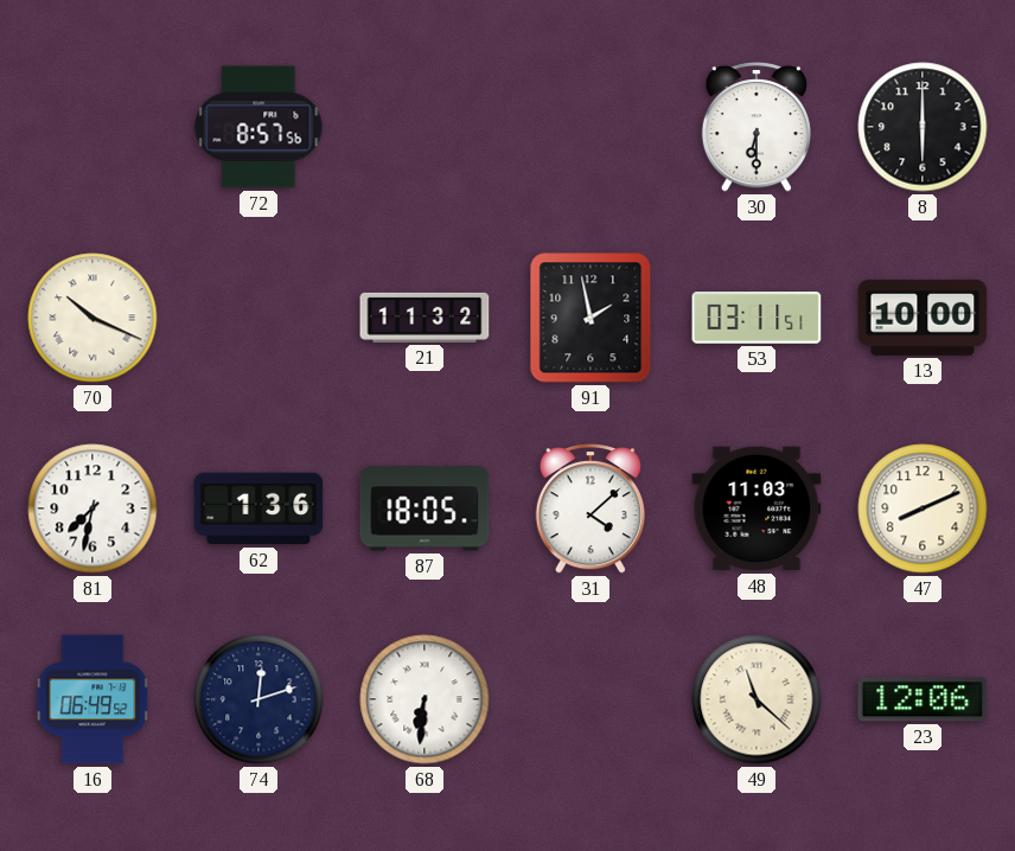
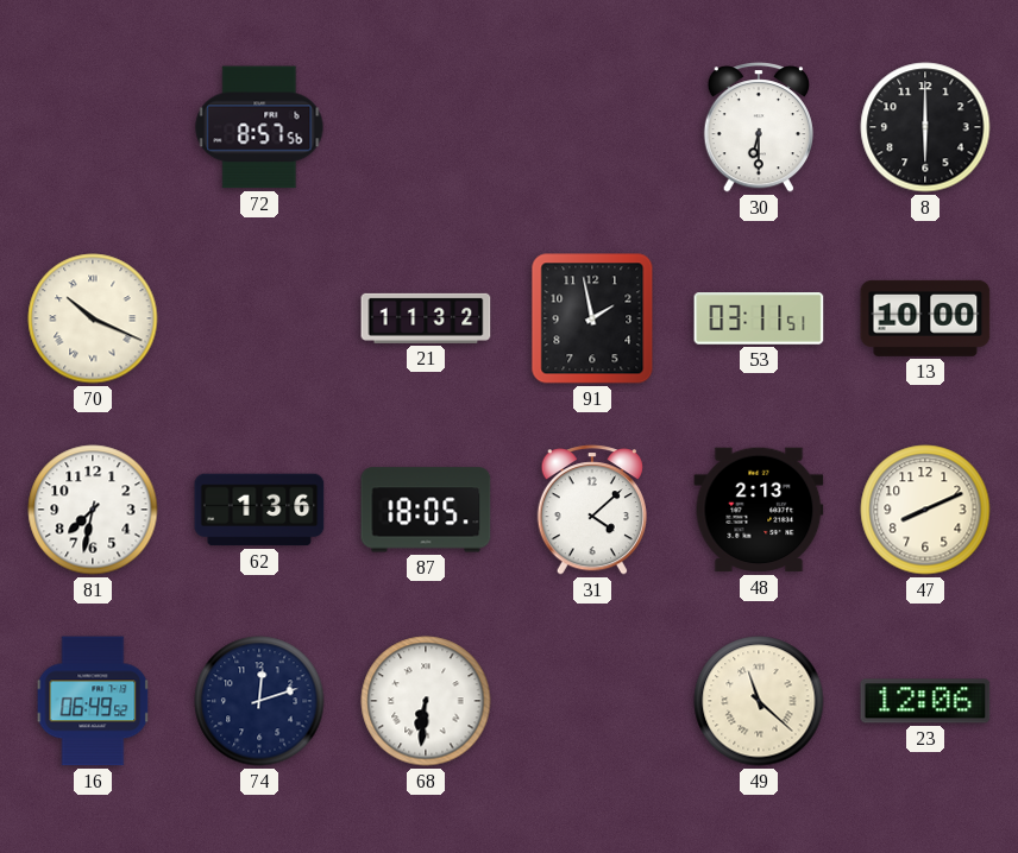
48: 11:03 -> 2:13
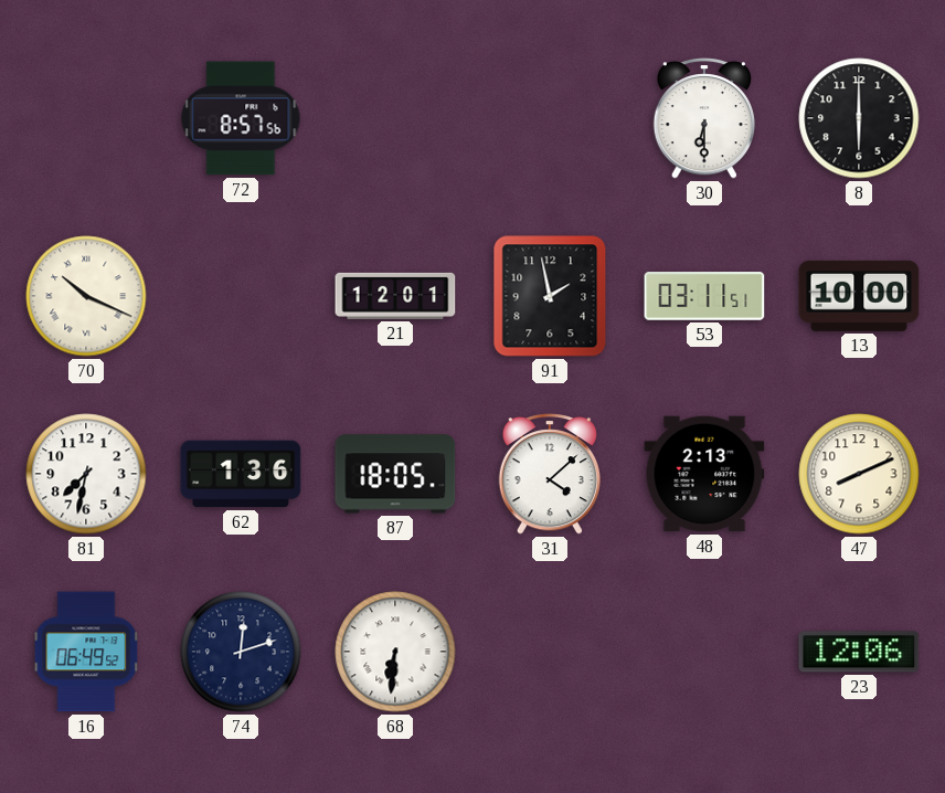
21: 11:32 -> 12:01
49: 11:22 -> none
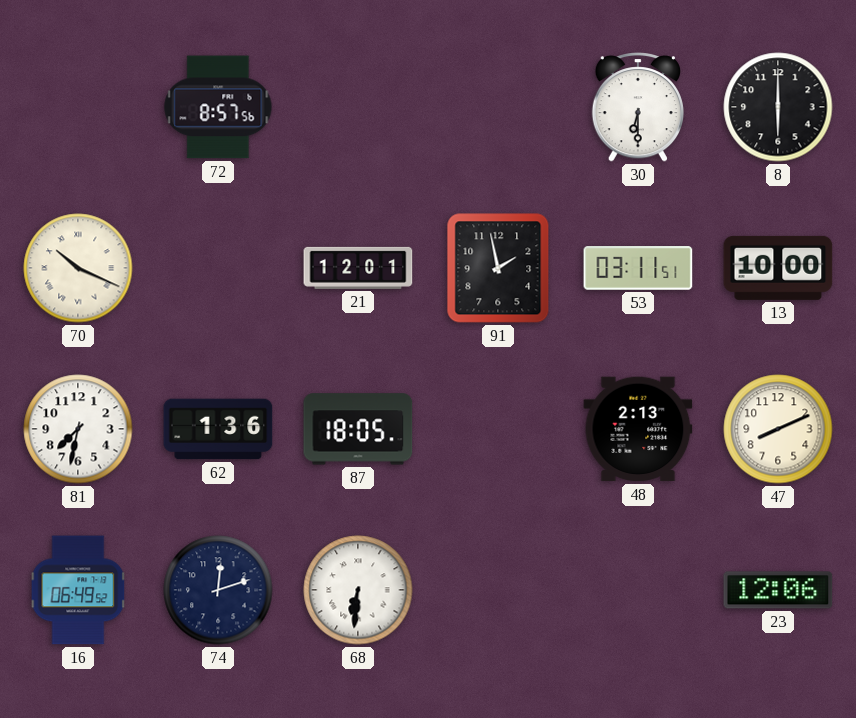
31: 4:08 -> none
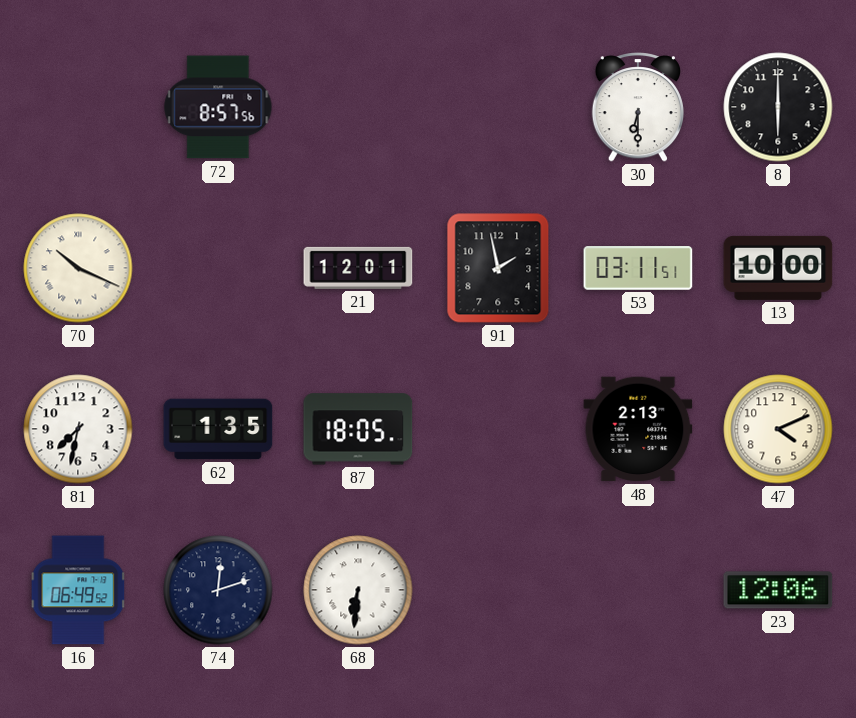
62: 1:36 -> 1:35
47: 8:11 -> 4:11
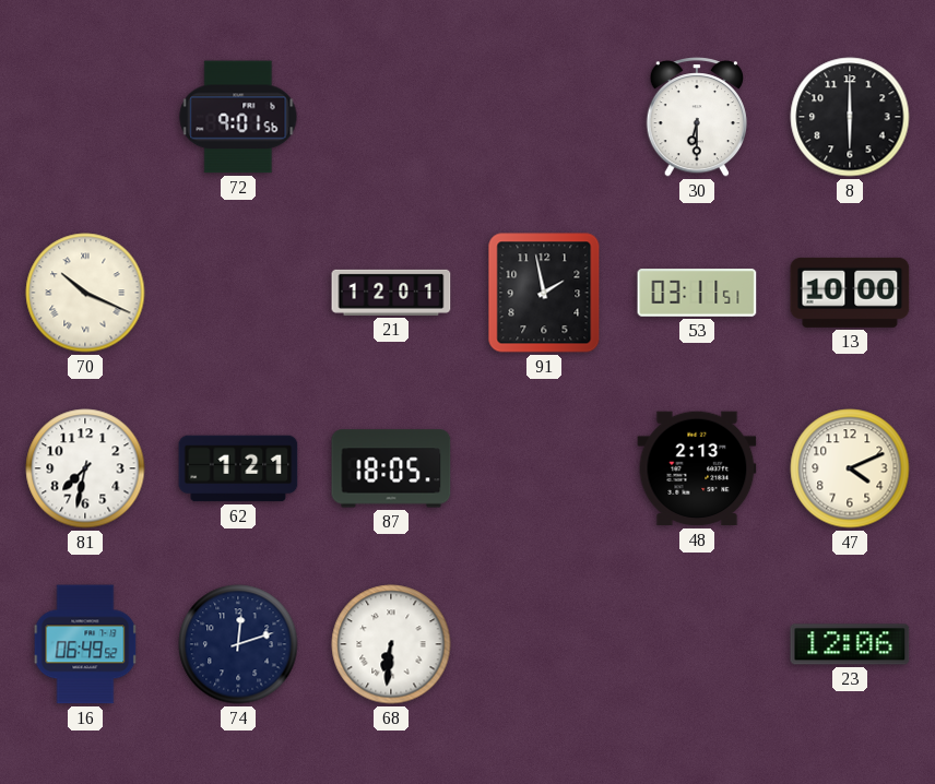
72: 8:57 -> 9:01
62: 1:35 -> 1:21
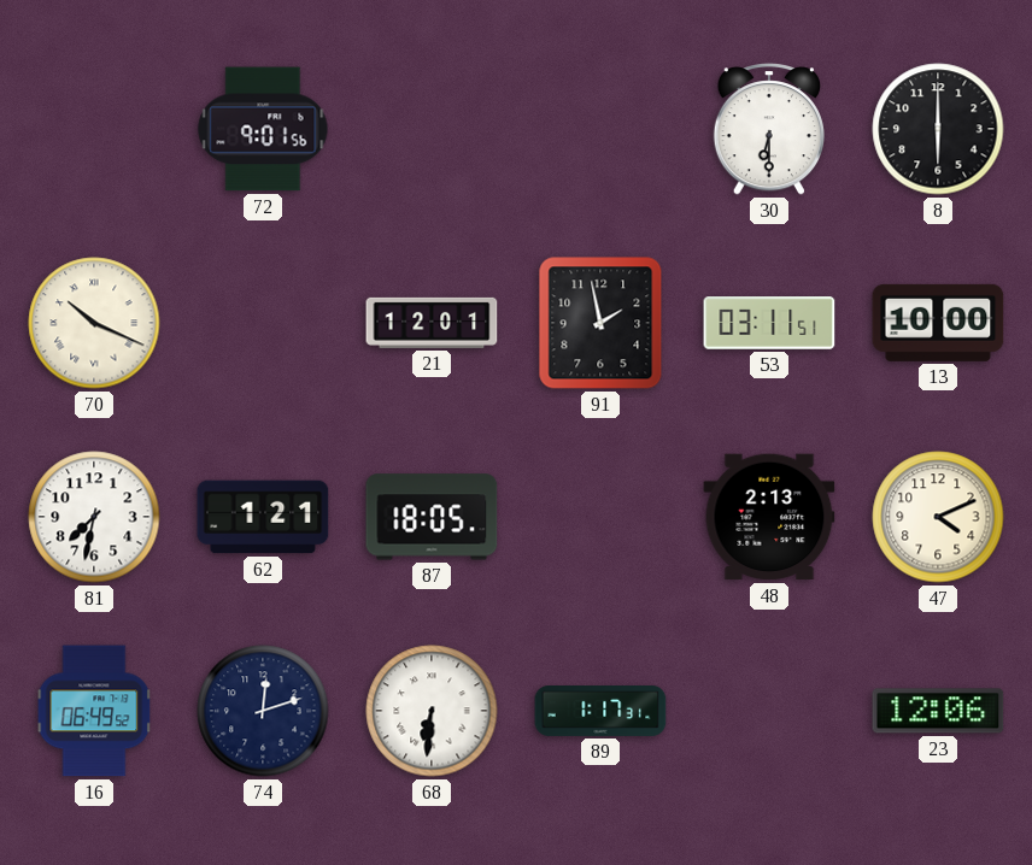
89: none -> 1:17
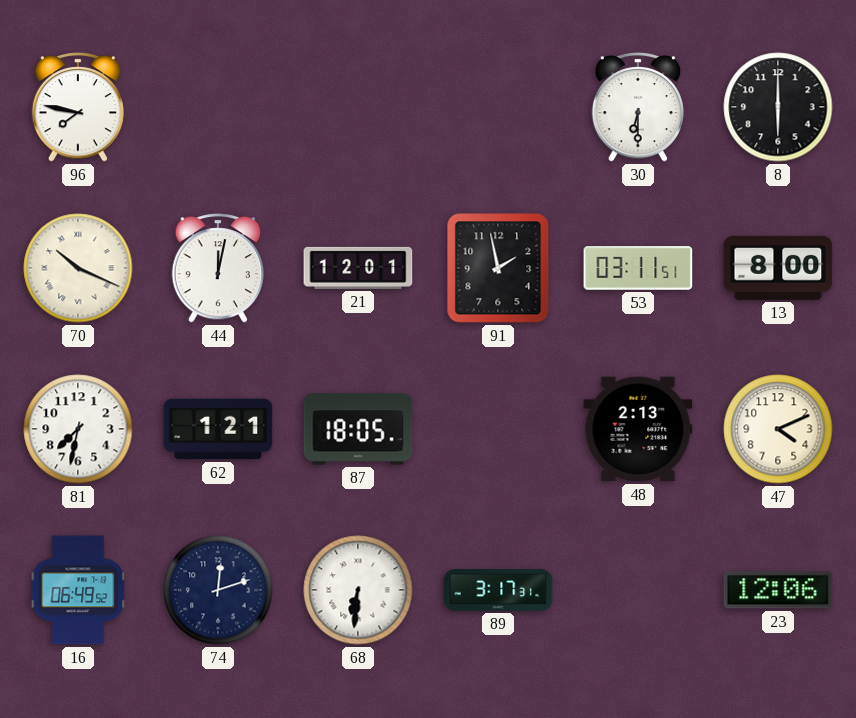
96: none -> 7:47
72: 9:01 -> none
44: none -> 12:02
13: 10:00 -> 8:00
89: 1:17 -> 3:17
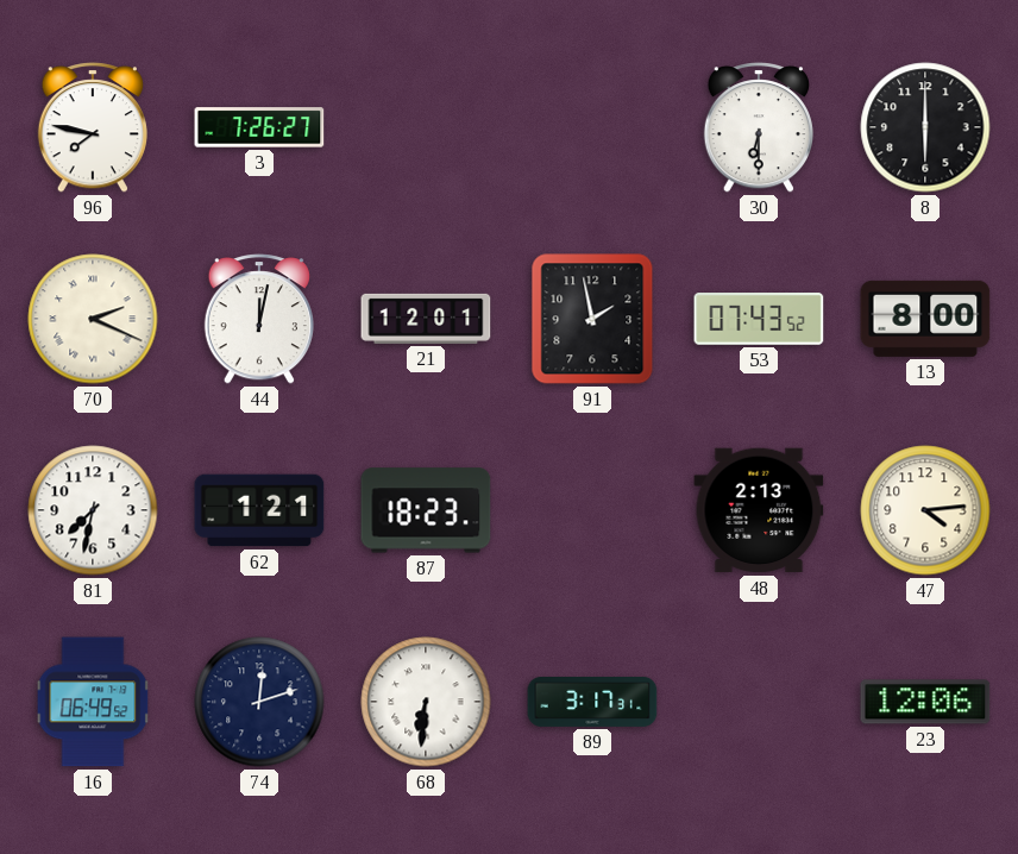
3: none -> 7:26
70: 10:19 -> 2:19
53: 03:11 -> 07:43
87: 18:05 -> 18:23
47: 4:11 -> 4:14
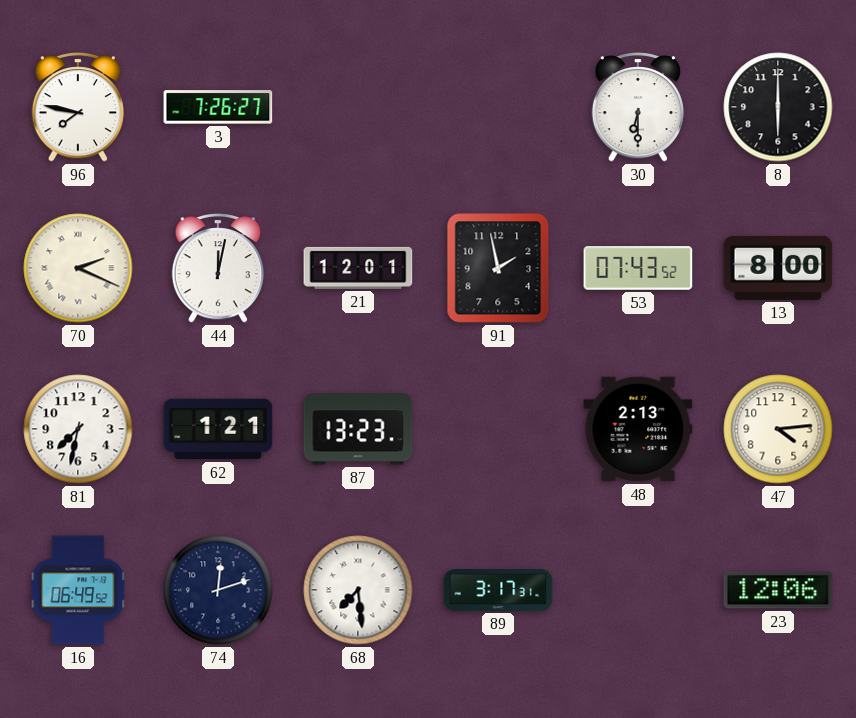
87: 18:23 -> 13:23
68: 6:31 -> 7:29
